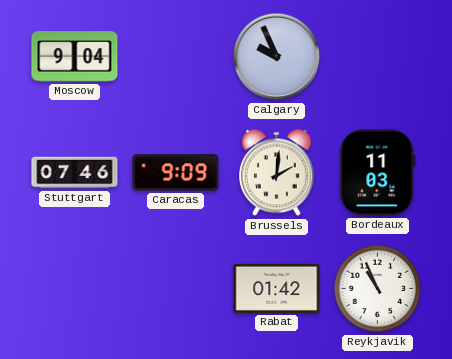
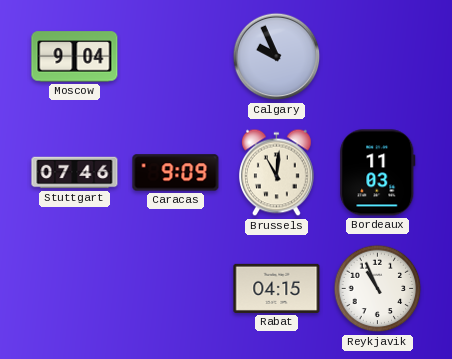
Brussels: 2:01 -> 11:01
Rabat: 01:42 -> 04:15
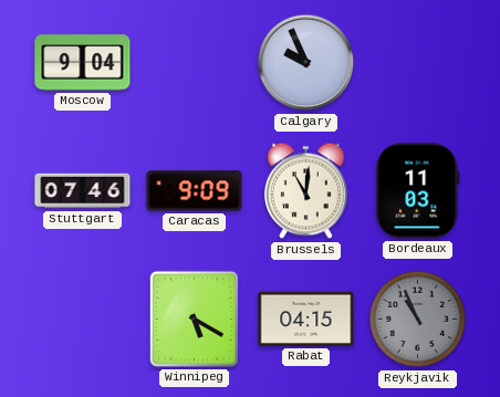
Winnipeg: none -> 5:20
Reykjavik dial: white -> grey
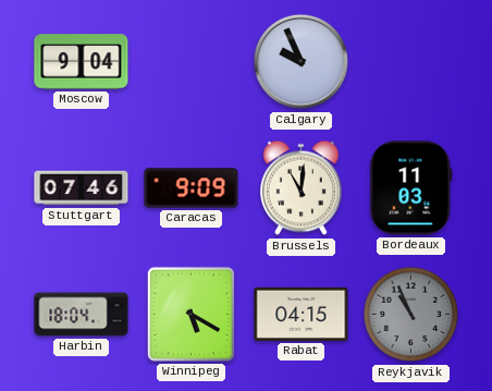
Harbin: none -> 18:04
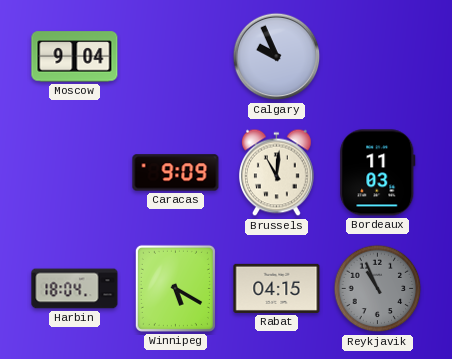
Stuttgart: 07:46 -> none
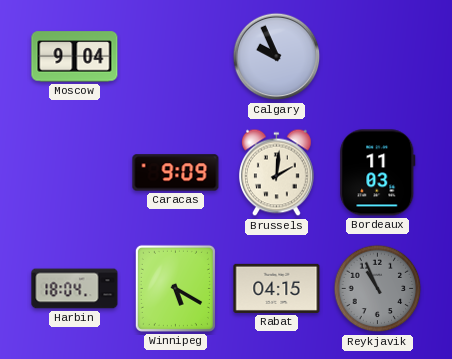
Brussels: 11:01 -> 2:01
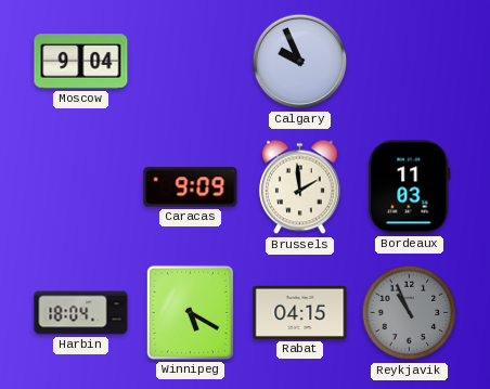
Brussels: 2:01 -> 1:59
